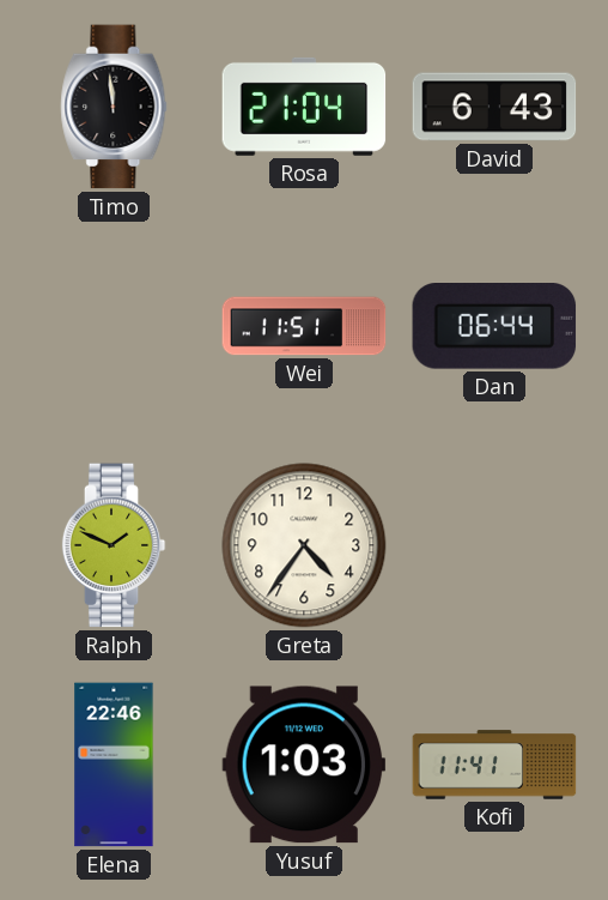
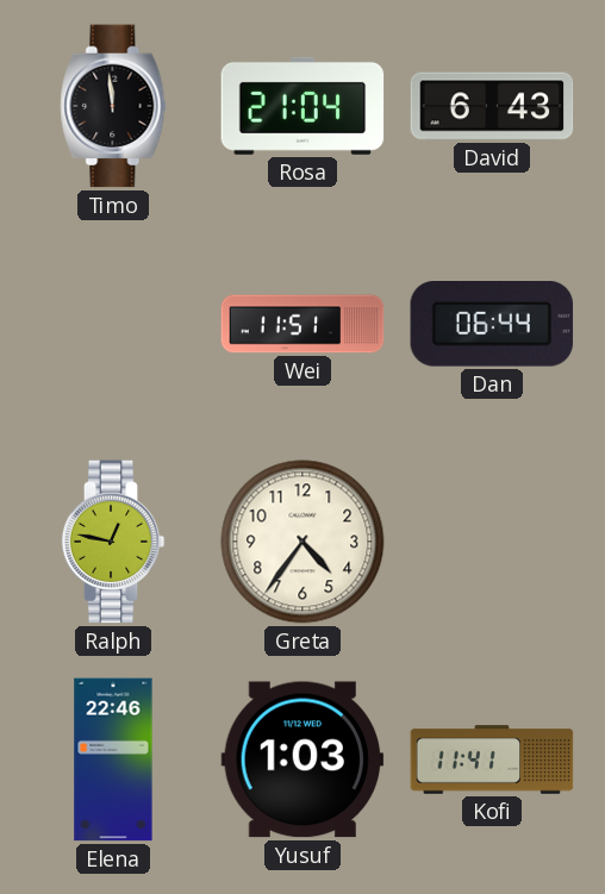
Ralph: 1:49 -> 12:47
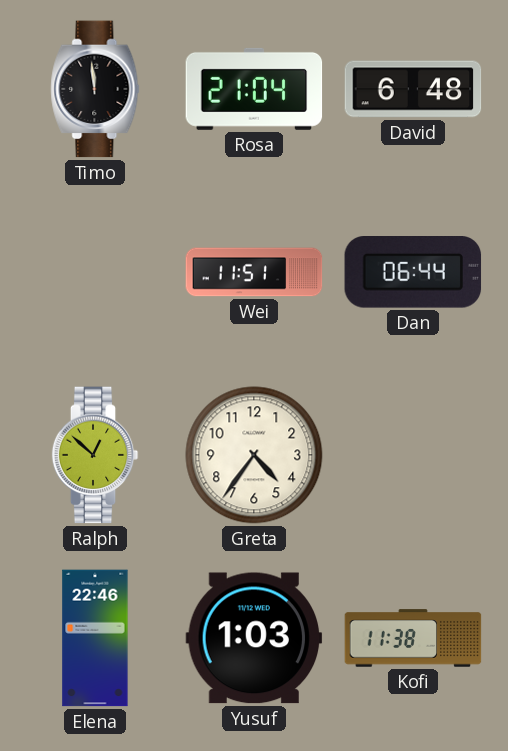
David: 6:43 -> 6:48
Ralph: 12:47 -> 12:52
Kofi: 11:41 -> 11:38
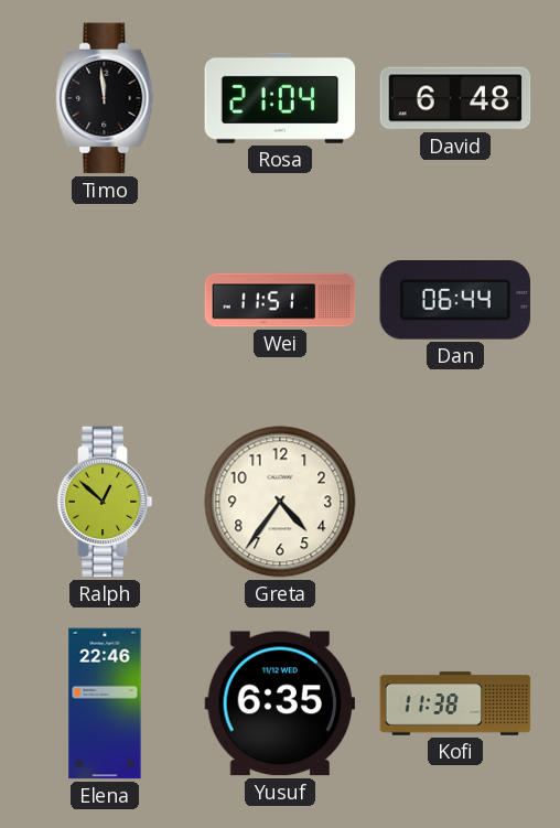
Yusuf: 1:03 -> 6:35
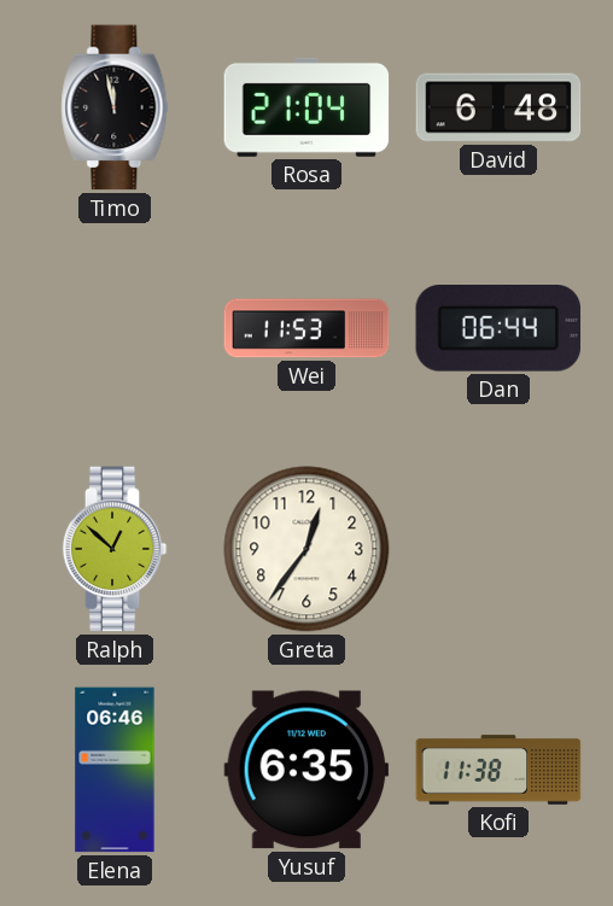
Timo: 11:59 -> 11:58
Wei: 11:51 -> 11:53
Greta: 4:36 -> 12:36
Elena: 22:46 -> 06:46
